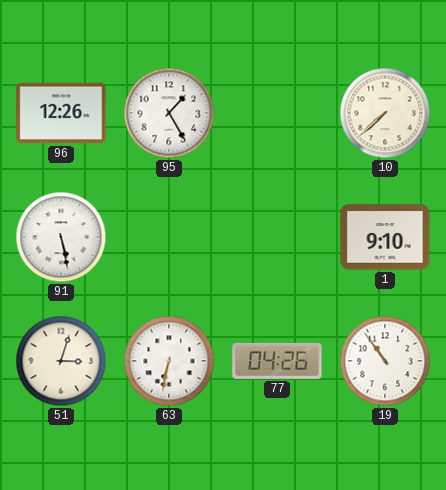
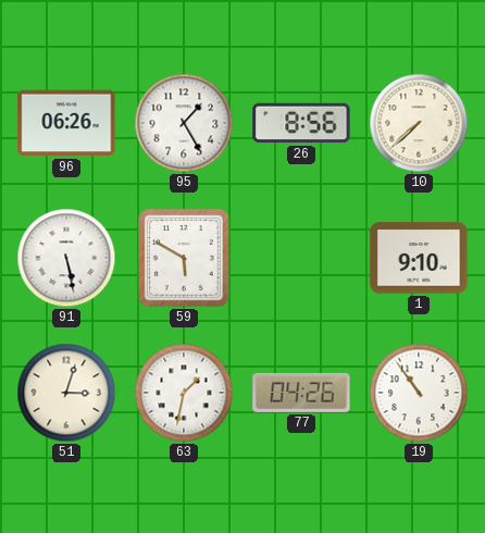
96: 12:26 -> 06:26
26: none -> 8:56
59: none -> 5:50
63: 6:32 -> 1:32
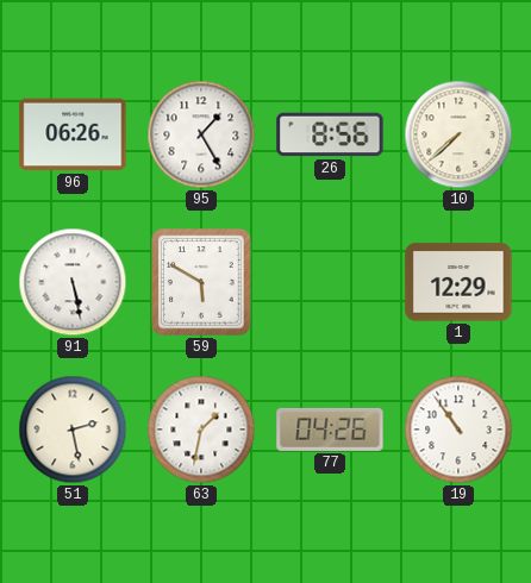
1: 9:10 -> 12:29
51: 3:03 -> 2:28
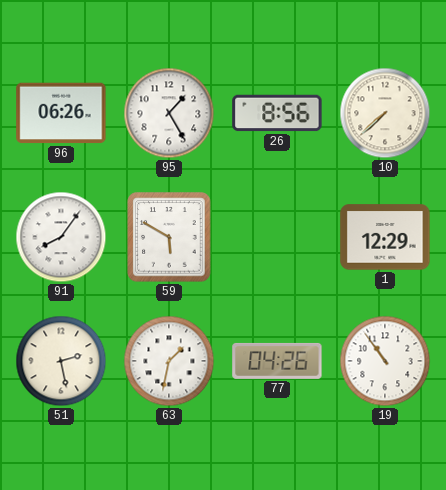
91: 5:28 -> 8:06
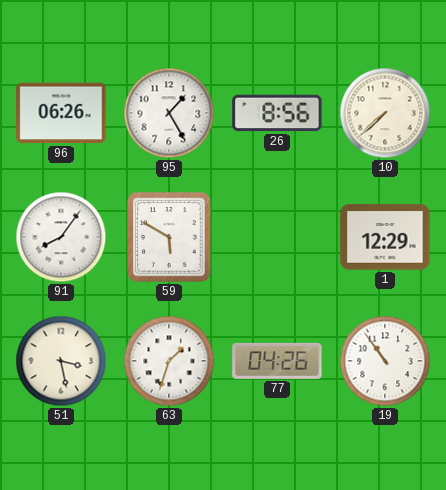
51: 2:28 -> 3:28
63: 1:32 -> 1:33
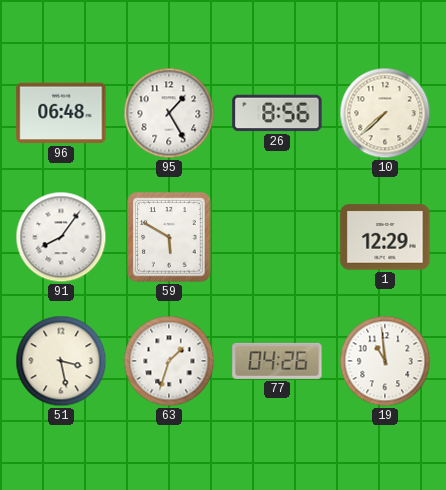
96: 06:26 -> 06:48
19: 10:54 -> 10:59
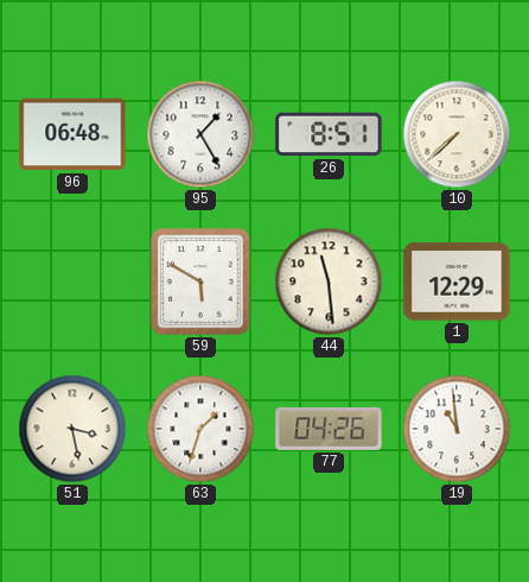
26: 8:56 -> 8:51
91: 8:06 -> none
44: none -> 11:29
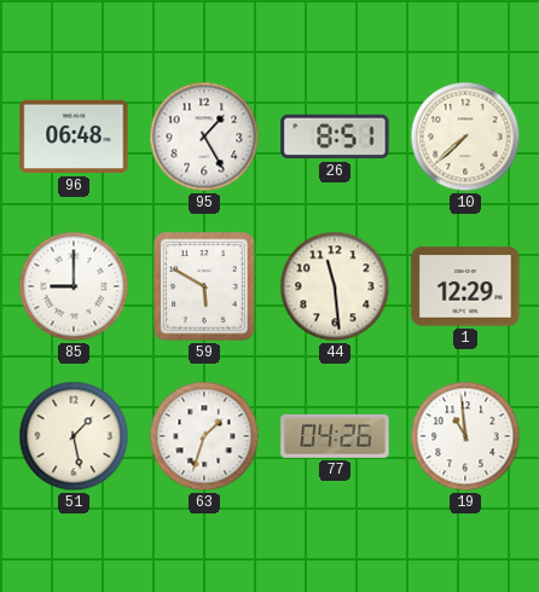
85: none -> 9:00
51: 3:28 -> 1:28
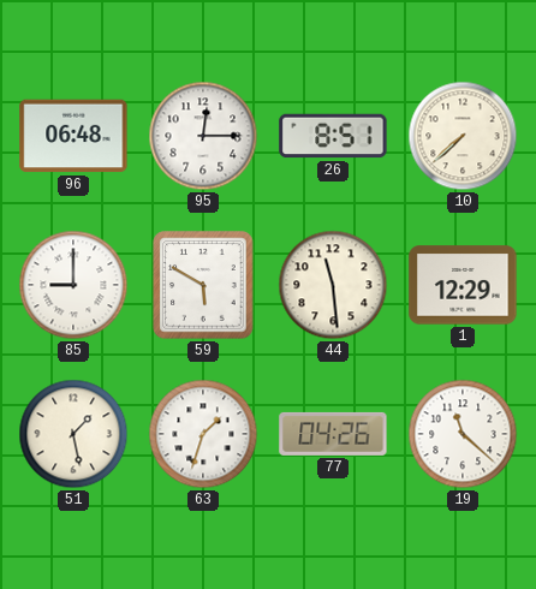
95: 1:25 -> 12:15
19: 10:59 -> 11:22
